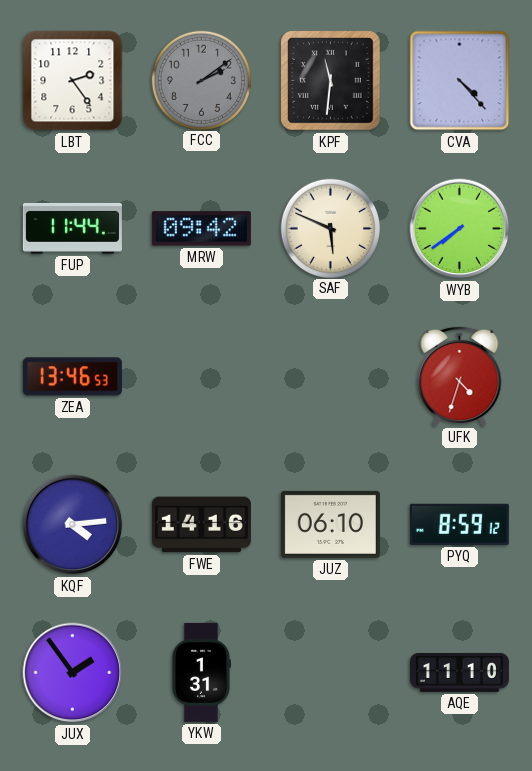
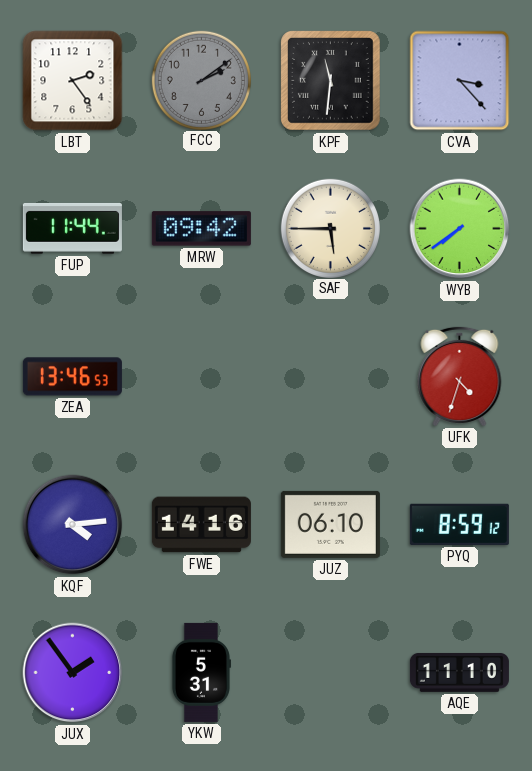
CVA: 4:23 -> 3:23
SAF: 5:49 -> 5:45
YKW: 1:31 -> 5:31
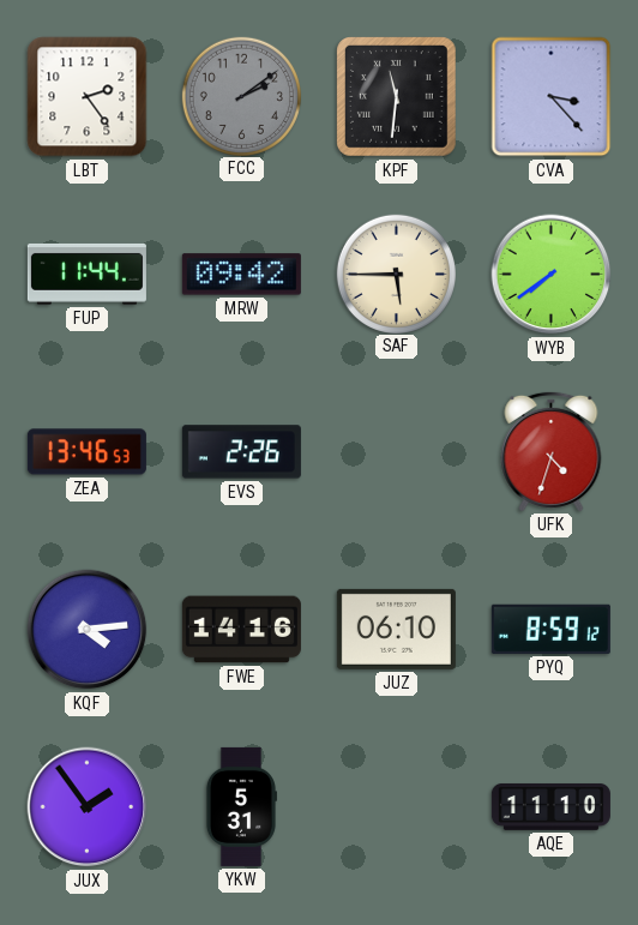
EVS: none -> 2:26
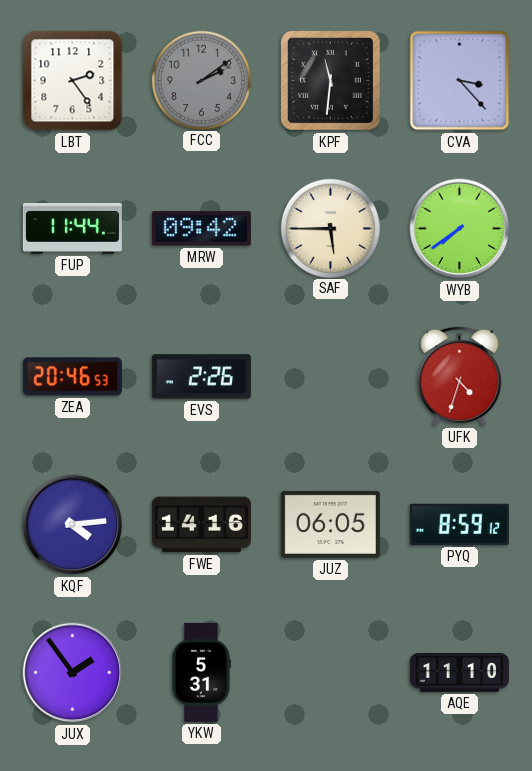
ZEA: 13:46 -> 20:46
JUZ: 06:10 -> 06:05
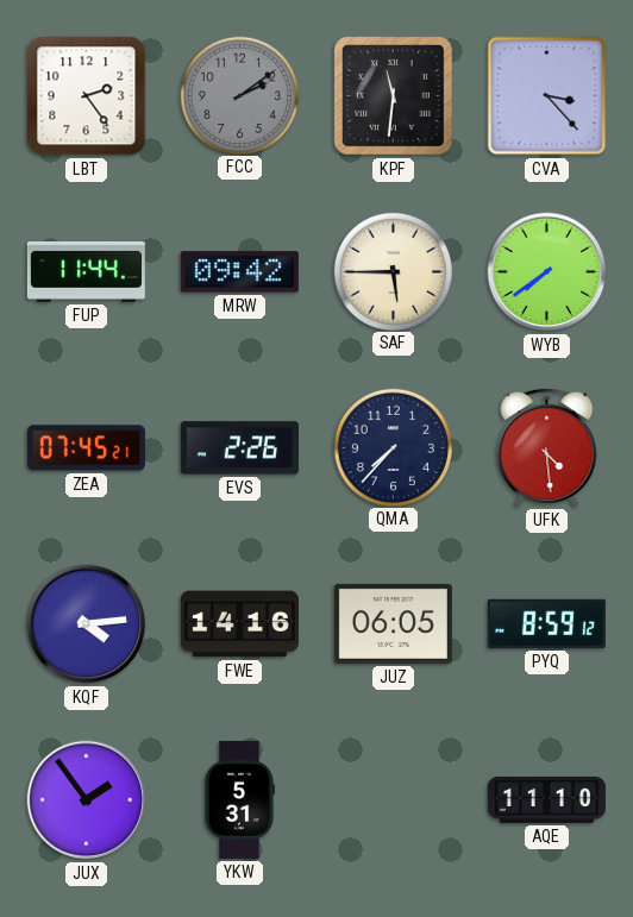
ZEA: 20:46 -> 07:45
QMA: none -> 7:37
UFK: 4:33 -> 4:29
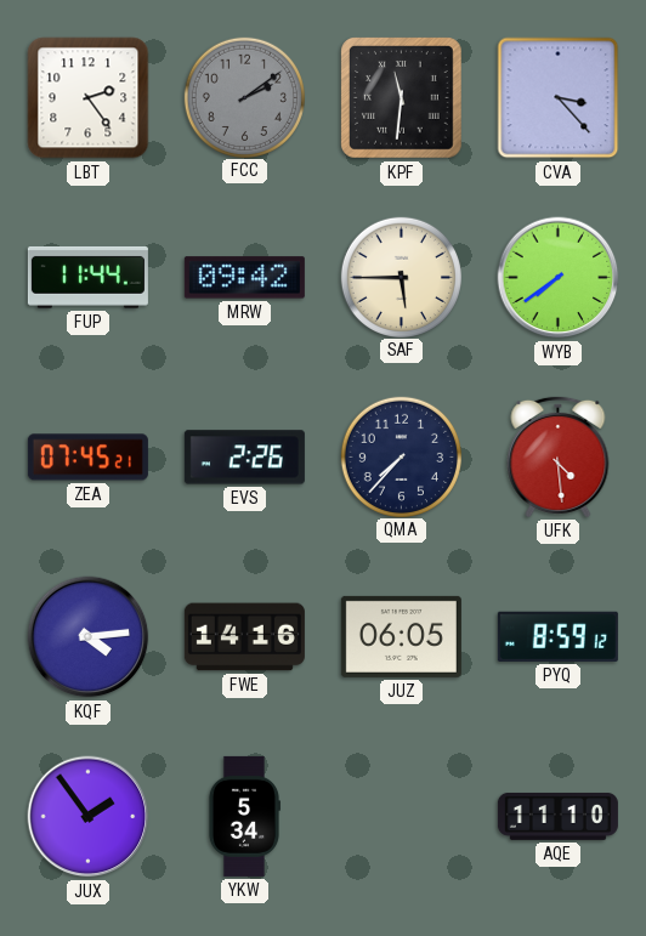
YKW: 5:31 -> 5:34
